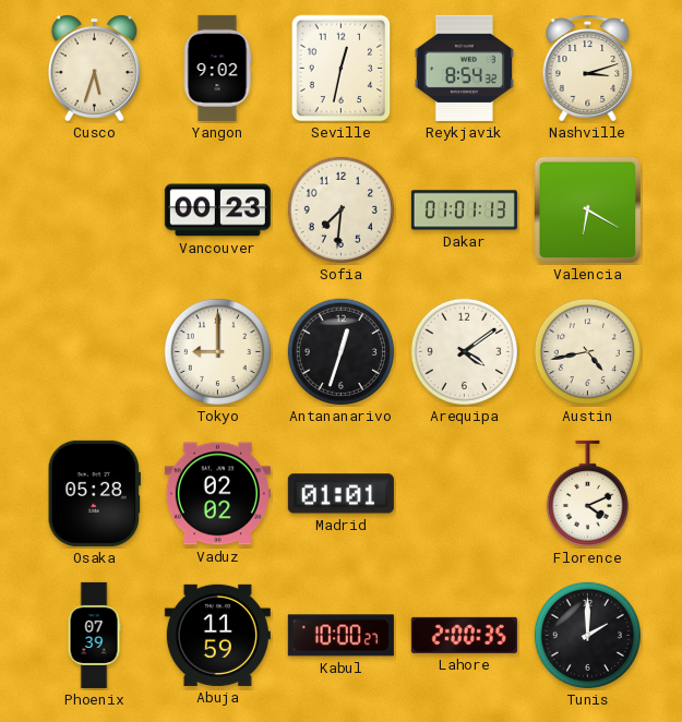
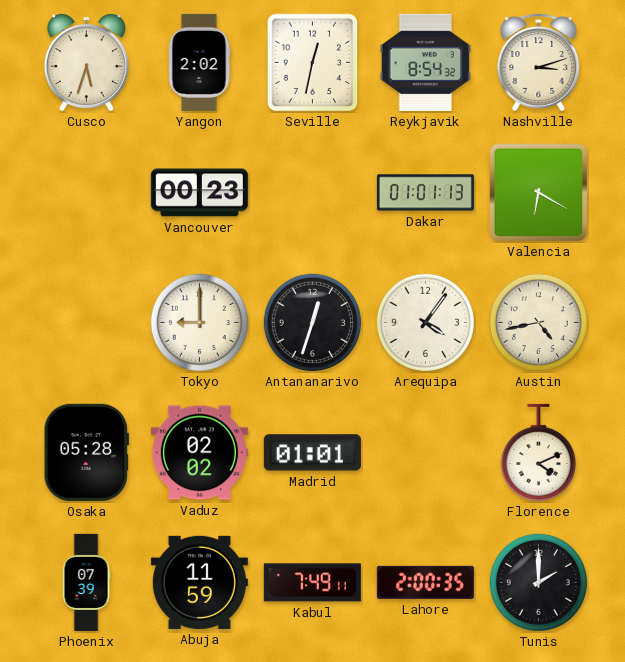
Yangon: 9:02 -> 2:02
Sofia: 7:31 -> none
Arequipa: 4:09 -> 4:06
Kabul: 10:00 -> 7:49
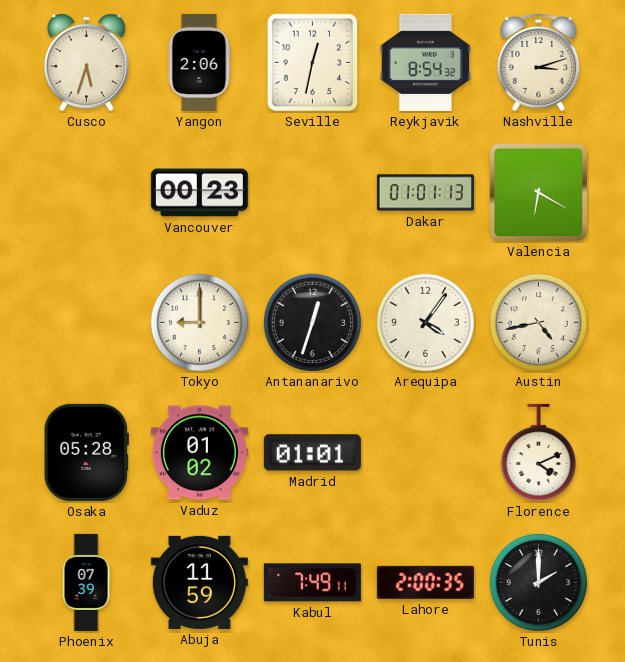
Yangon: 2:02 -> 2:06
Vaduz: 02:02 -> 01:02
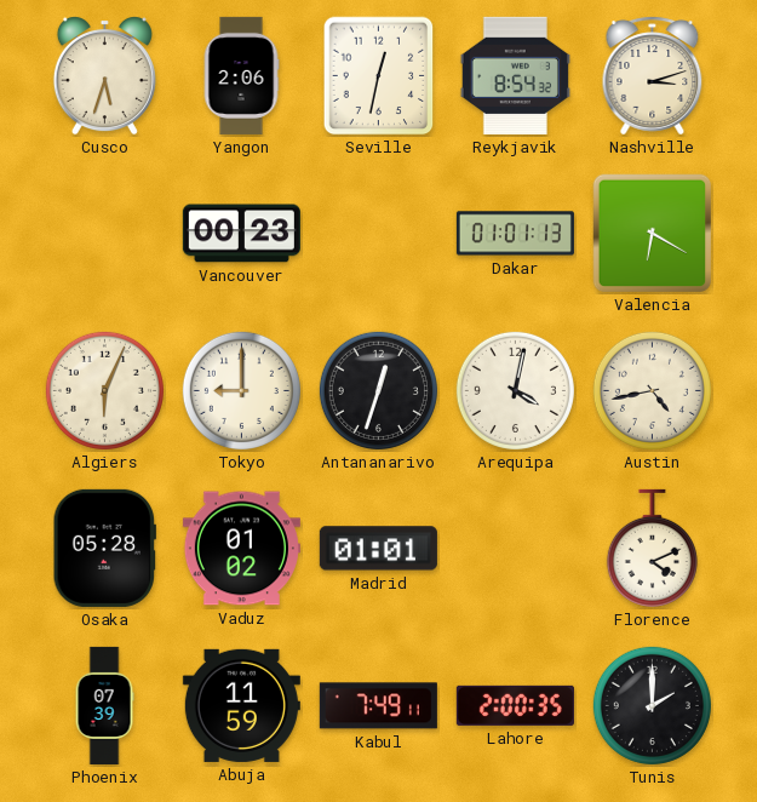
Algiers: none -> 6:04
Arequipa: 4:06 -> 4:02
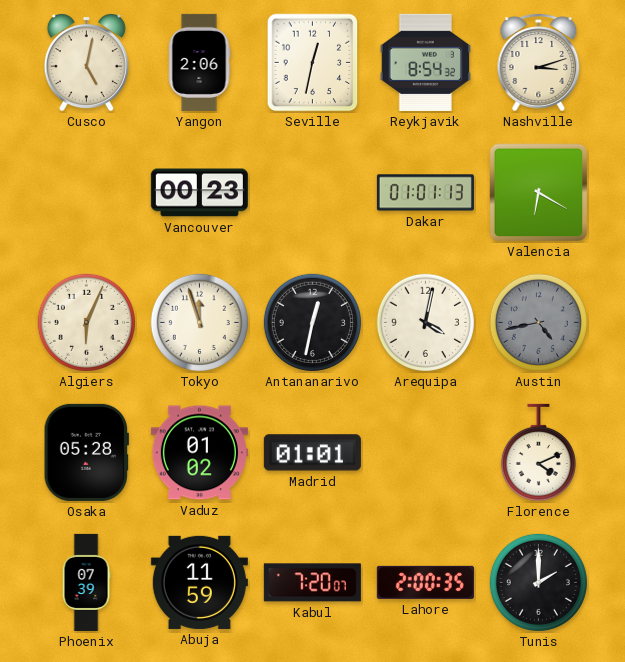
Cusco: 5:33 -> 5:02
Tokyo: 9:00 -> 11:57
Antananarivo: 12:33 -> 12:32
Austin dial: cream -> grey
Kabul: 7:49 -> 7:20
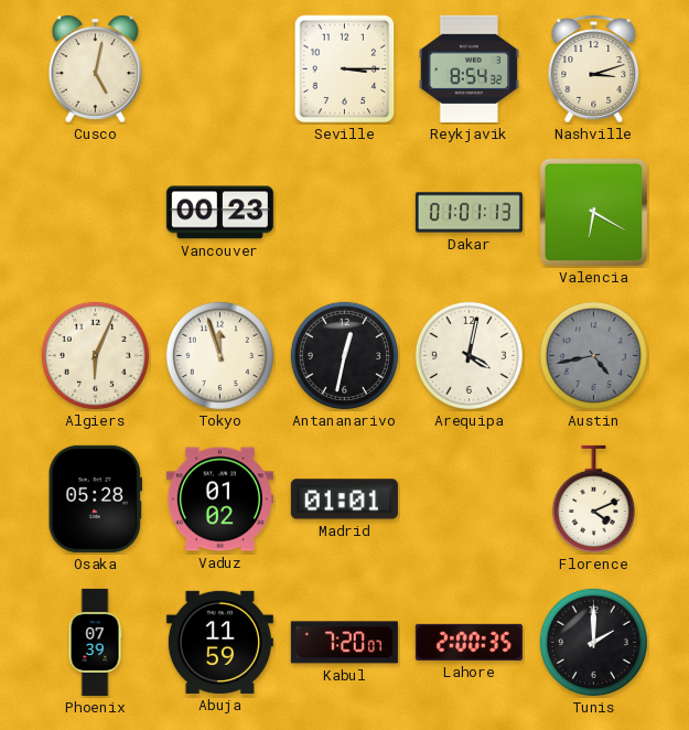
Yangon: 2:06 -> none
Seville: 12:32 -> 3:15
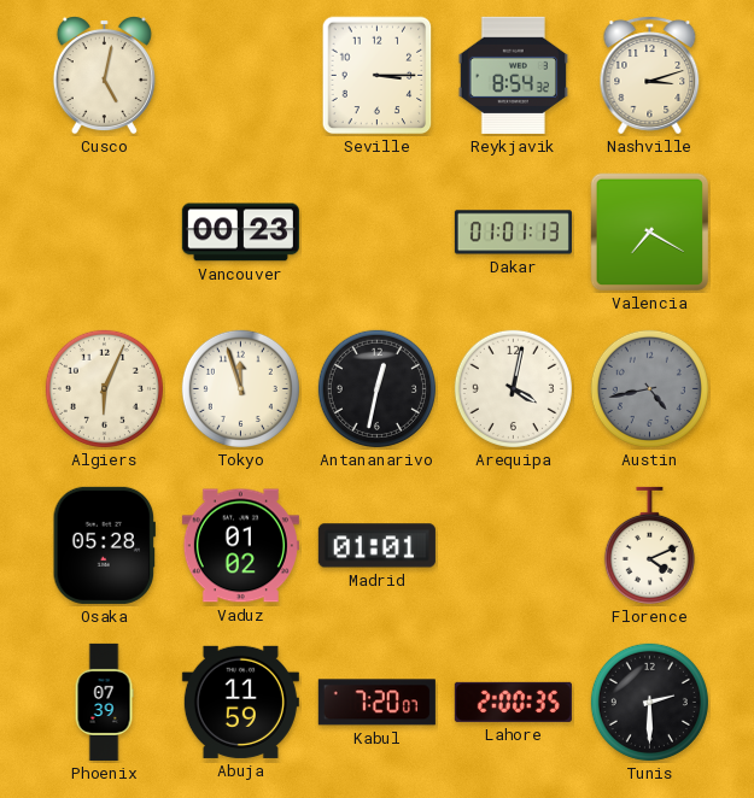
Valencia: 6:20 -> 7:20
Tunis: 2:00 -> 2:30
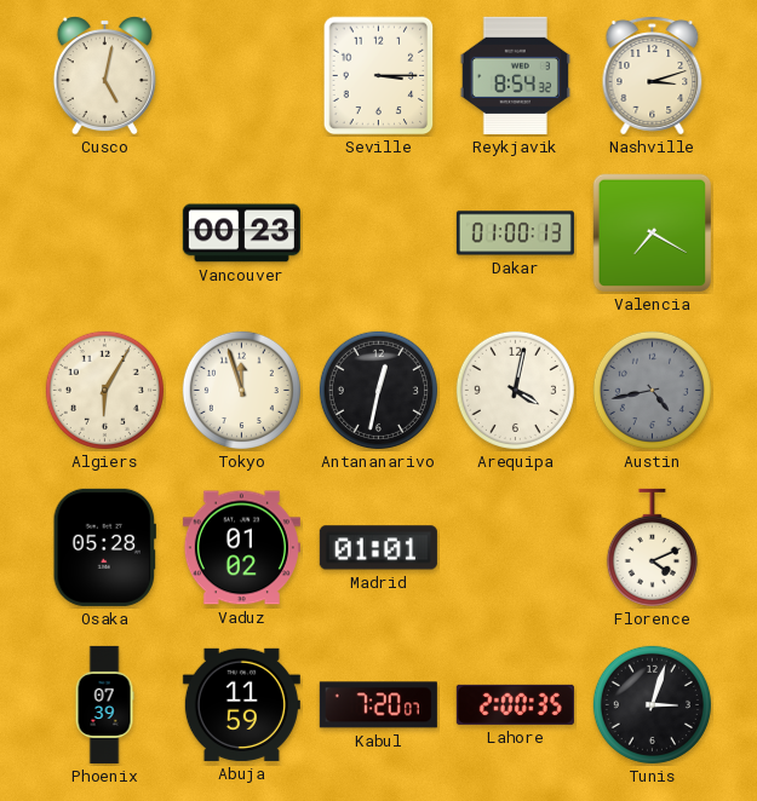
Dakar: 01:01 -> 01:00
Algiers: 6:04 -> 6:05
Tunis: 2:30 -> 3:03
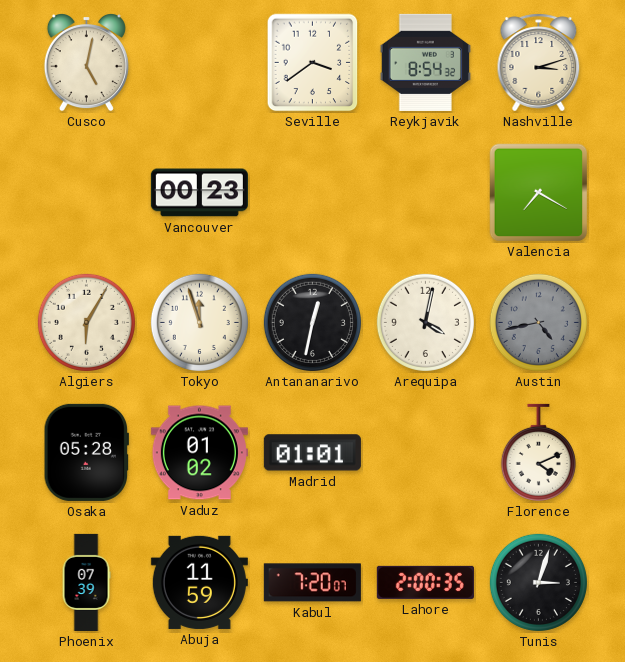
Seville: 3:15 -> 3:39
Dakar: 01:00 -> none
